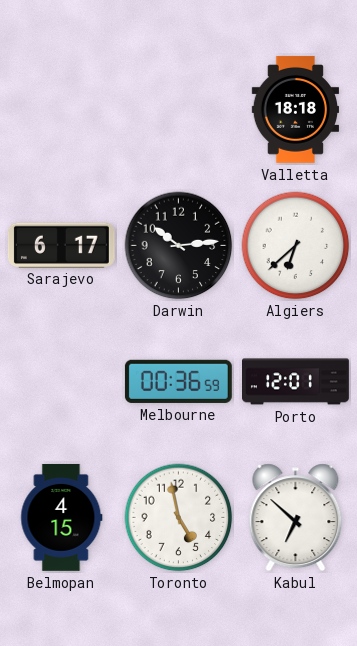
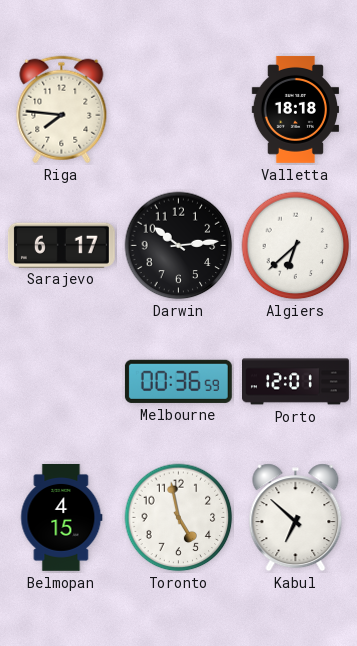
Riga: none -> 7:46
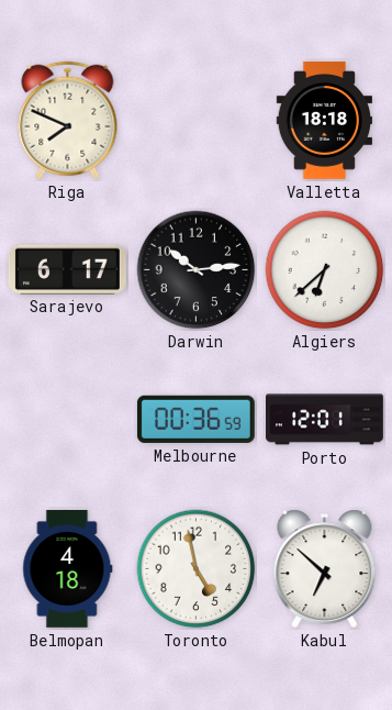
Riga: 7:46 -> 7:49
Belmopan: 4:15 -> 4:18
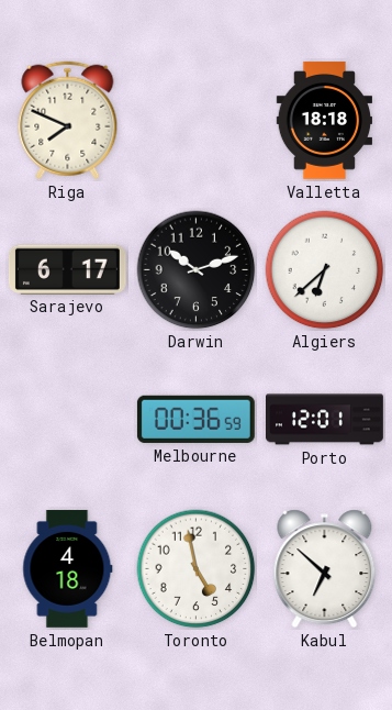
Darwin: 10:14 -> 10:12
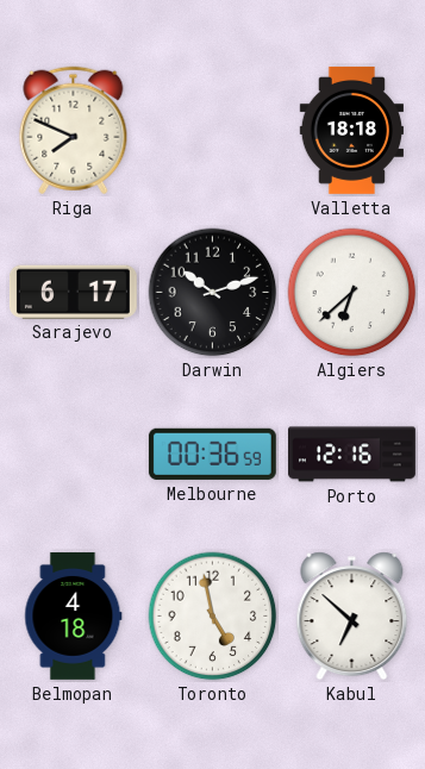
Porto: 12:01 -> 12:16
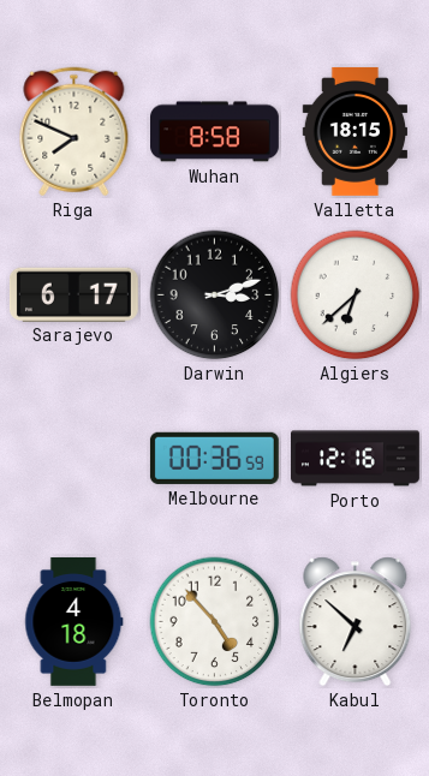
Wuhan: none -> 8:58
Valletta: 18:18 -> 18:15
Darwin: 10:12 -> 3:12
Toronto: 4:58 -> 4:53
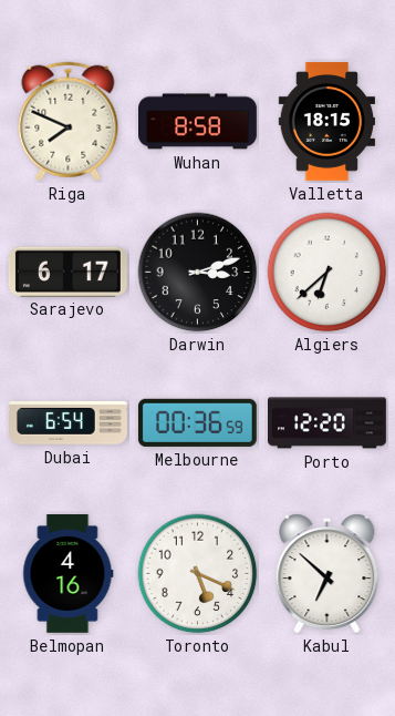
Dubai: none -> 6:54
Porto: 12:16 -> 12:20
Belmopan: 4:18 -> 4:16
Toronto: 4:53 -> 5:19
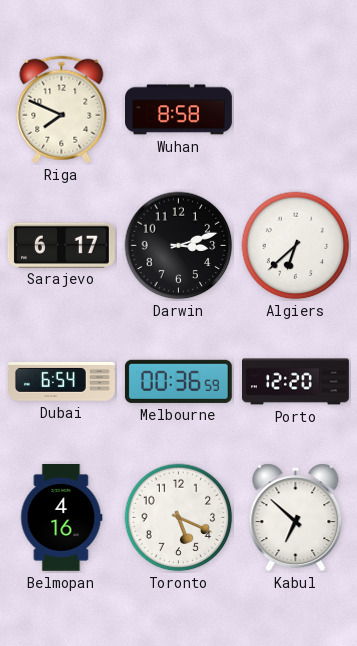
Valletta: 18:15 -> none
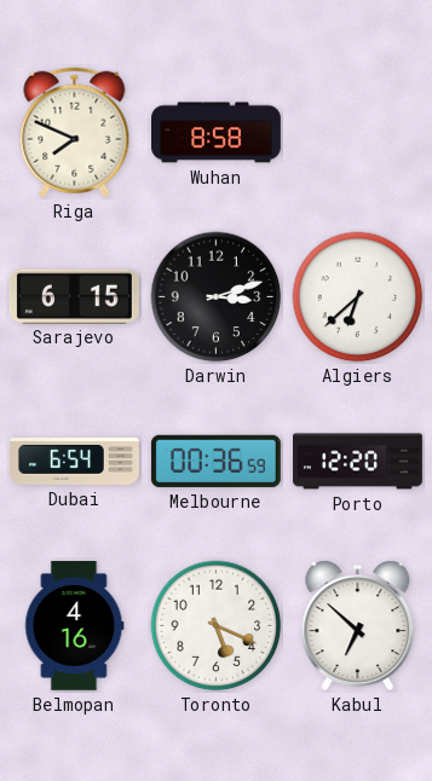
Sarajevo: 6:17 -> 6:15
